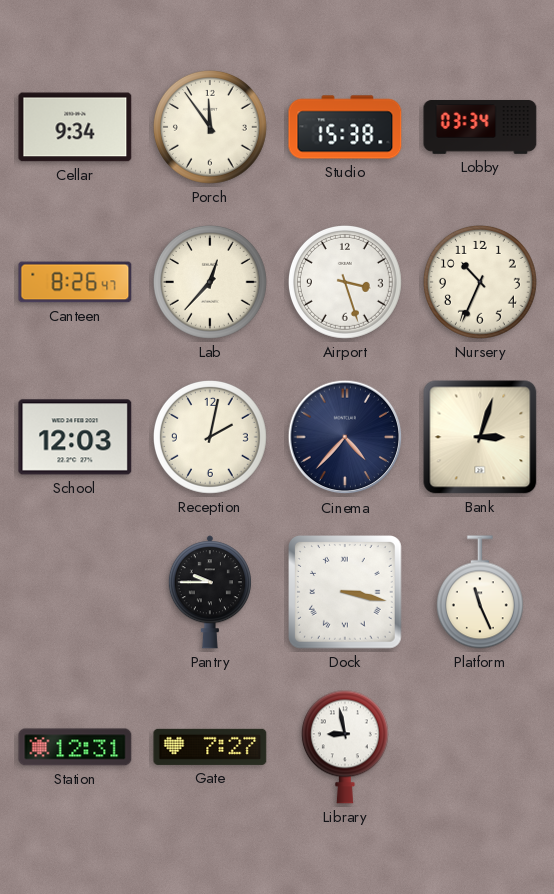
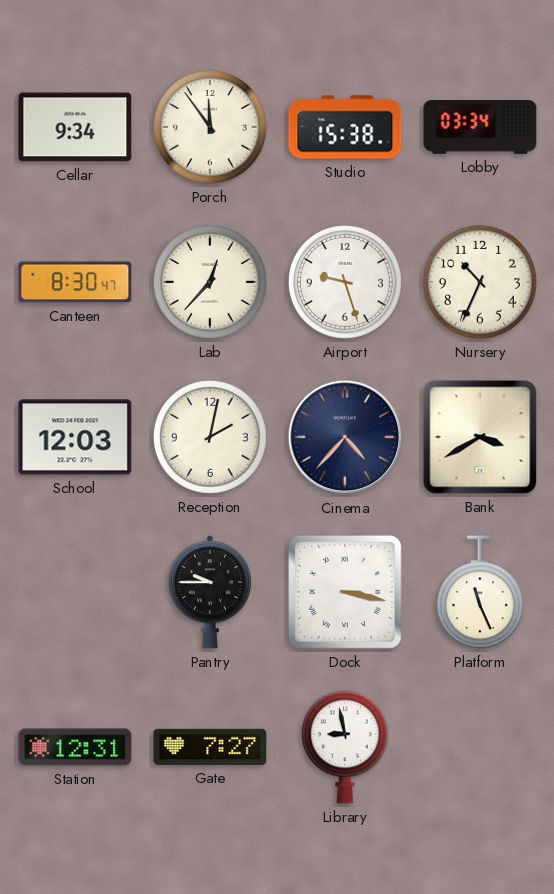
Canteen: 8:26 -> 8:30
Airport: 3:27 -> 9:27
Bank: 3:03 -> 3:40
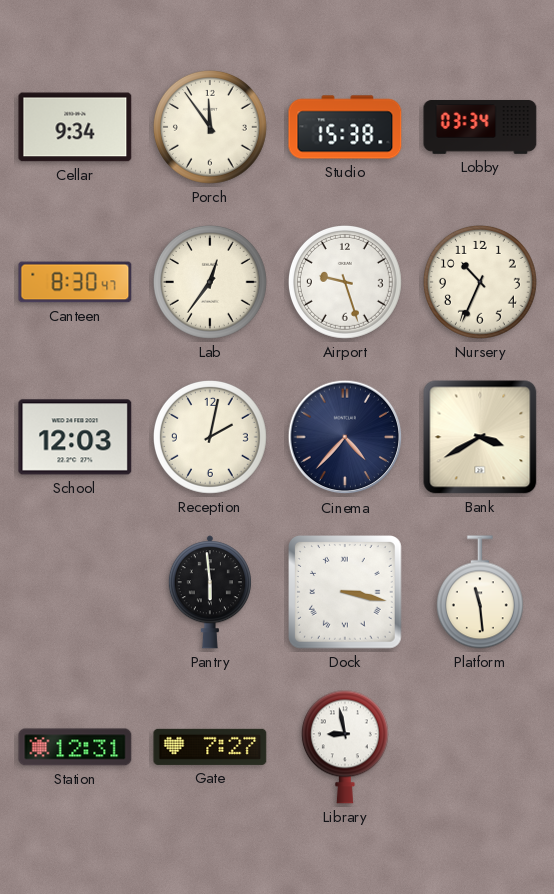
Lab: 12:37 -> 12:36
Pantry: 9:45 -> 5:59
Platform: 11:26 -> 11:29
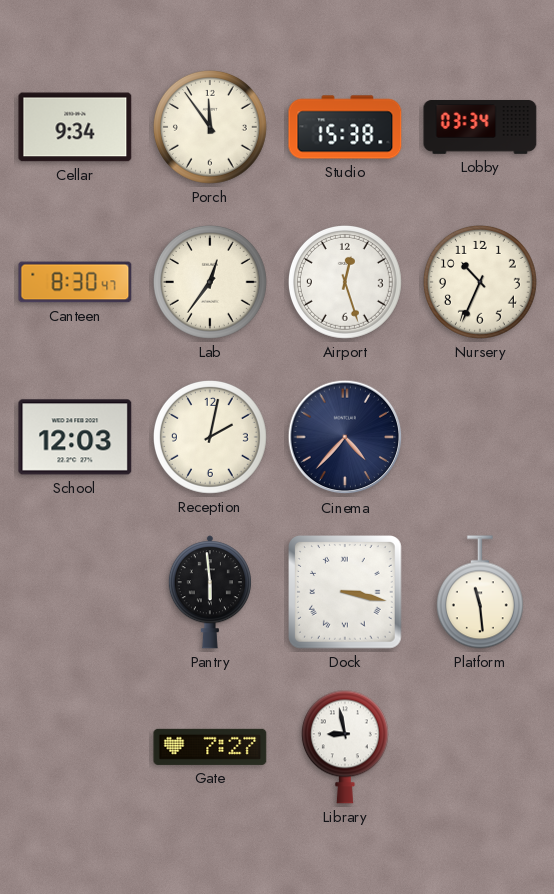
Airport: 9:27 -> 12:27
Bank: 3:40 -> none
Station: 12:31 -> none
